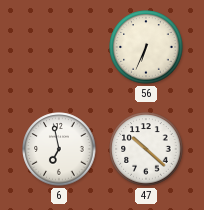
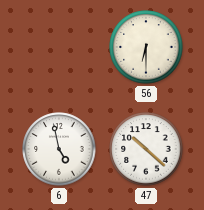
56: 6:34 -> 6:30
6: 6:58 -> 4:58
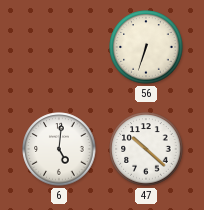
56: 6:30 -> 6:33
6: 4:58 -> 5:01
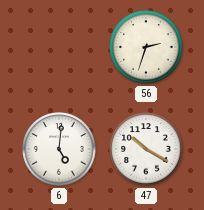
56: 6:33 -> 2:33
47: 10:22 -> 10:20
